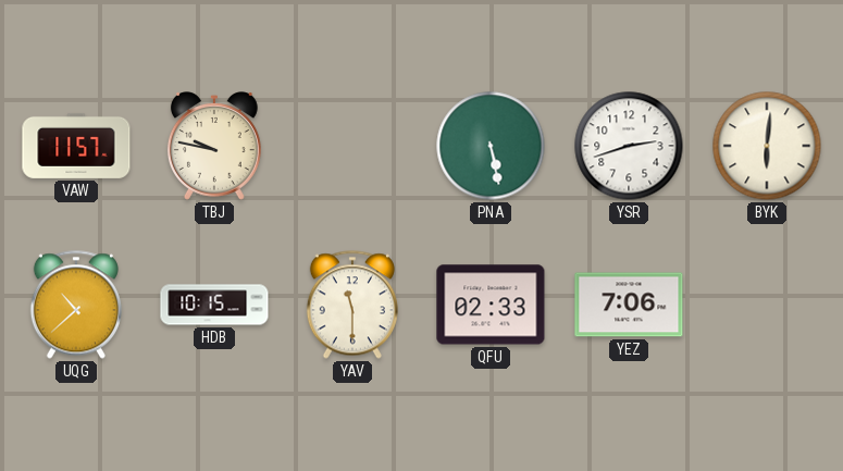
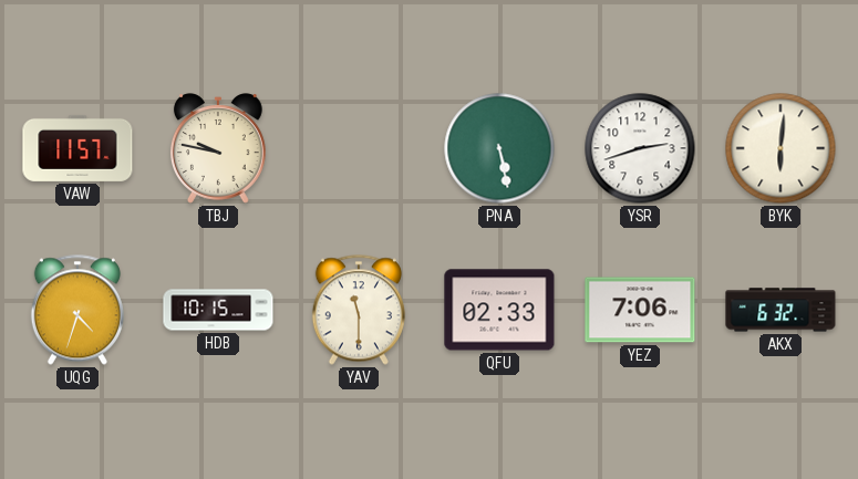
UQG: 10:38 -> 4:33
AKX: none -> 6:32
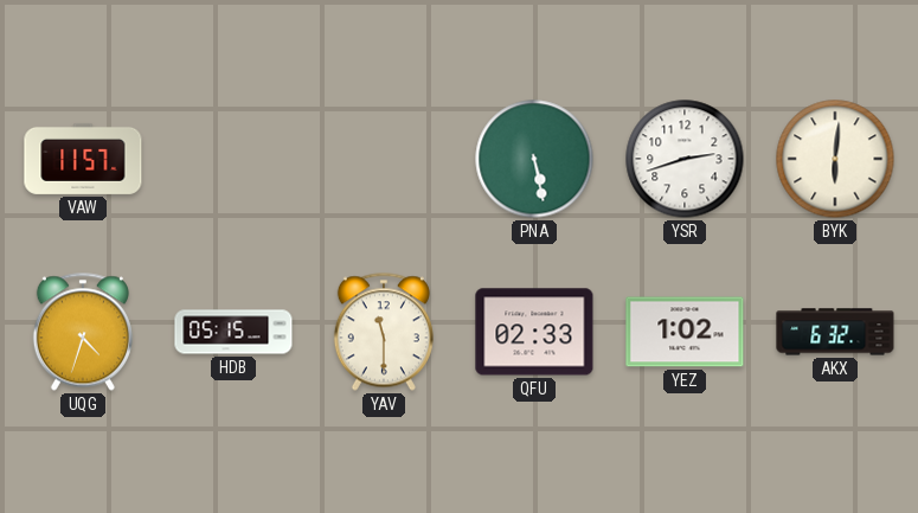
TBJ: 9:47 -> none
HDB: 10:15 -> 05:15
YEZ: 7:06 -> 1:02
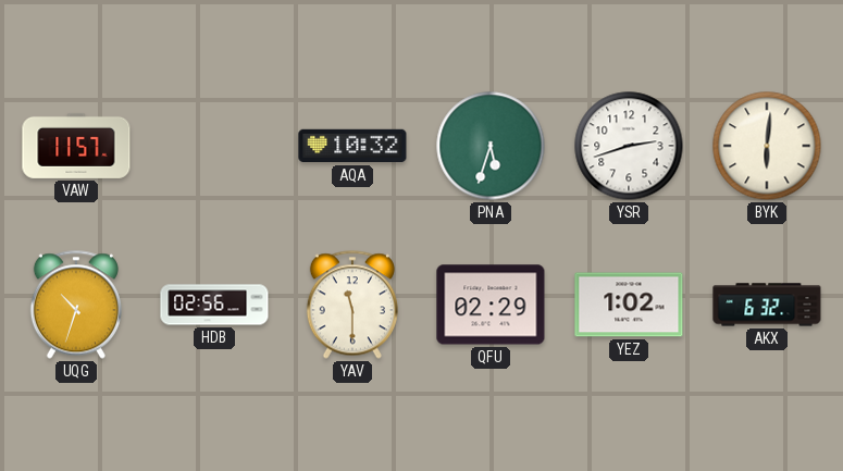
AQA: none -> 10:32
PNA: 5:28 -> 5:33
UQG: 4:33 -> 10:33
HDB: 05:15 -> 02:56
QFU: 02:33 -> 02:29
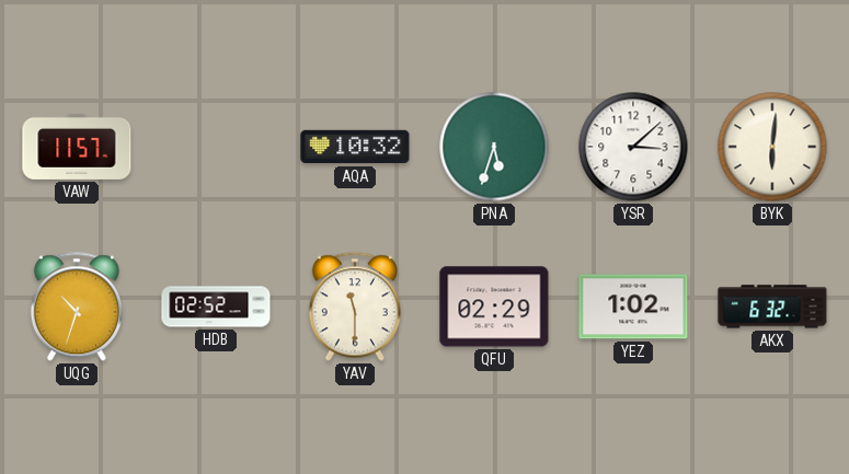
YSR: 2:42 -> 3:08
HDB: 02:56 -> 02:52
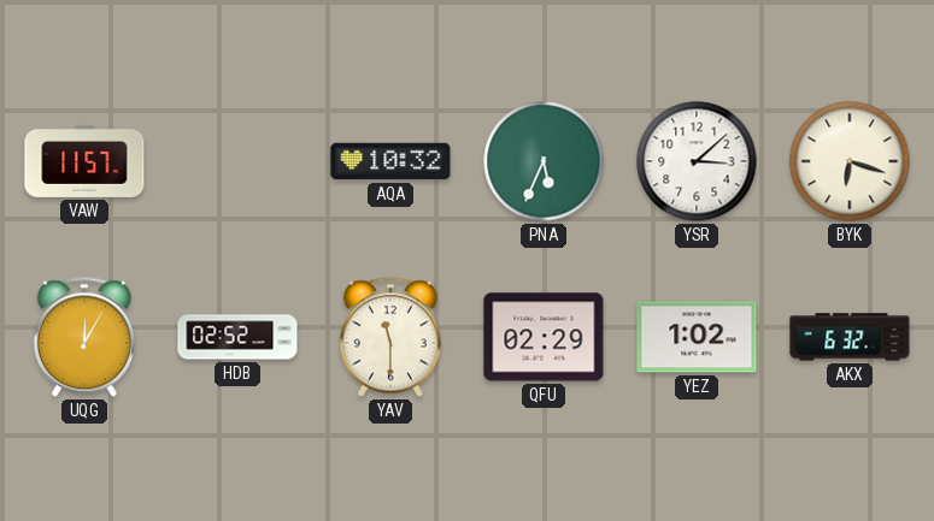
PNA: 5:33 -> 5:34
BYK: 6:01 -> 6:18
UQG: 10:33 -> 12:05
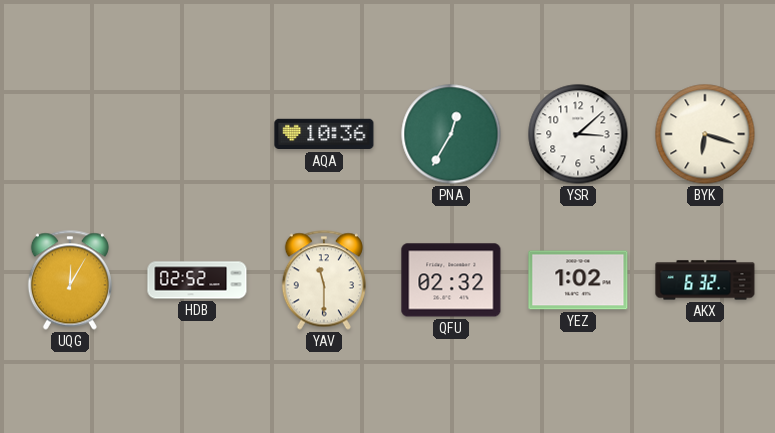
VAW: 11:57 -> none
AQA: 10:32 -> 10:36
PNA: 5:34 -> 12:35
QFU: 02:29 -> 02:32
